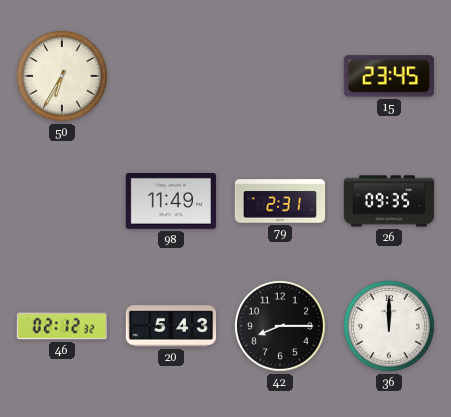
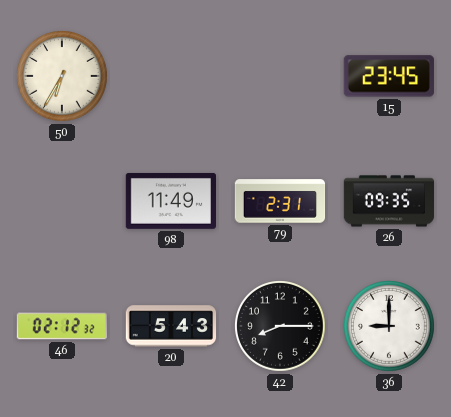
36: 12:00 -> 9:00
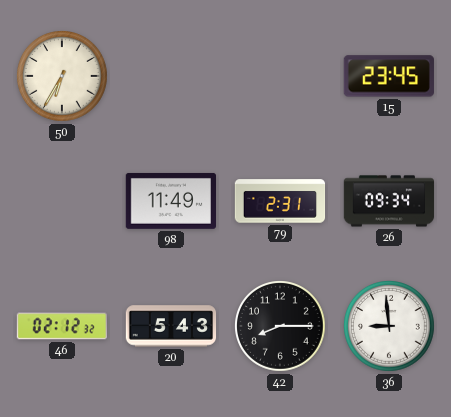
26: 09:35 -> 09:34
36: 9:00 -> 8:59
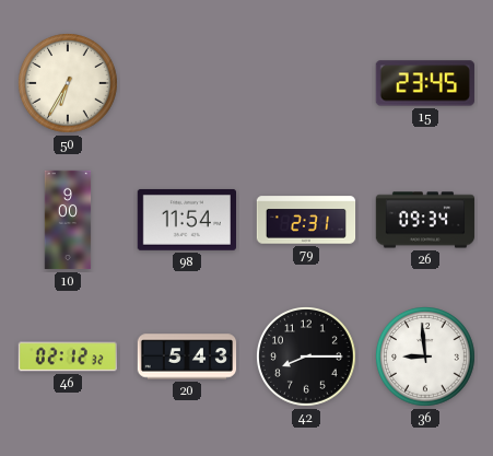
10: none -> 9:00
98: 11:49 -> 11:54
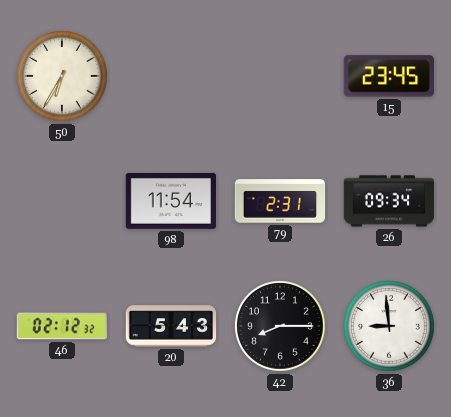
10: 9:00 -> none
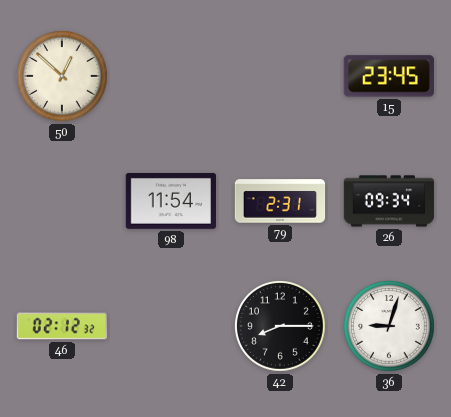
50: 6:35 -> 12:52
20: 5:43 -> none
36: 8:59 -> 9:03
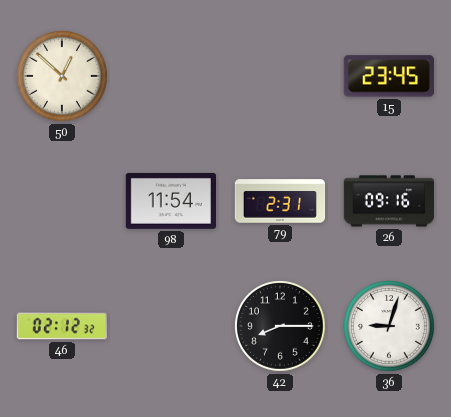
26: 09:34 -> 09:16
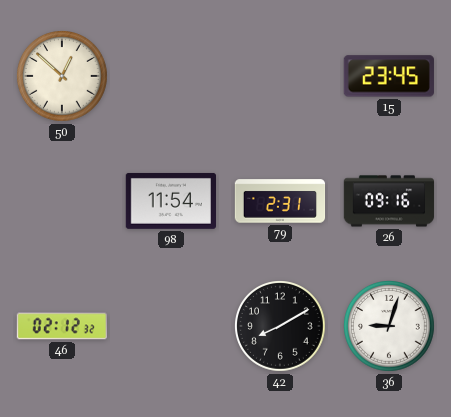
42: 8:15 -> 8:10
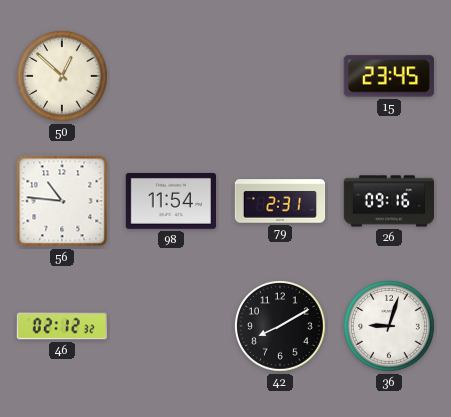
56: none -> 10:46
